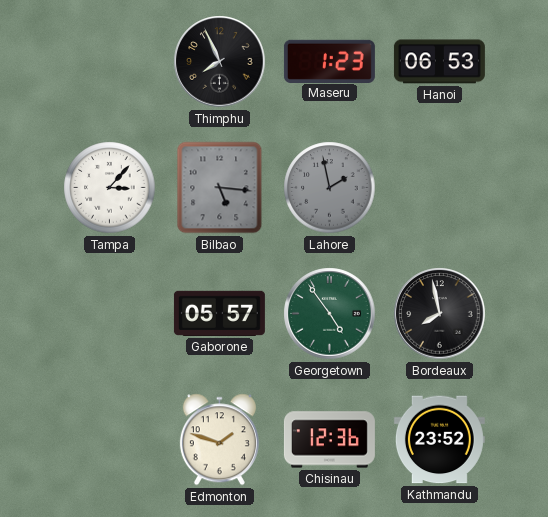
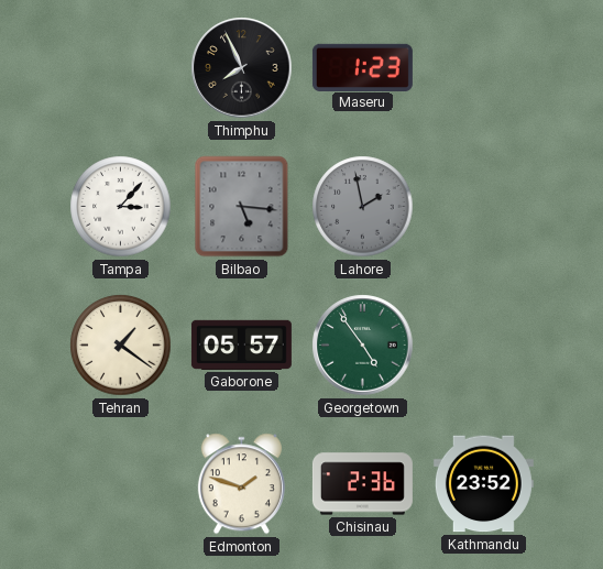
Hanoi: 06:53 -> none
Tehran: none -> 1:21
Bordeaux: 7:58 -> none
Chisinau: 12:36 -> 2:36
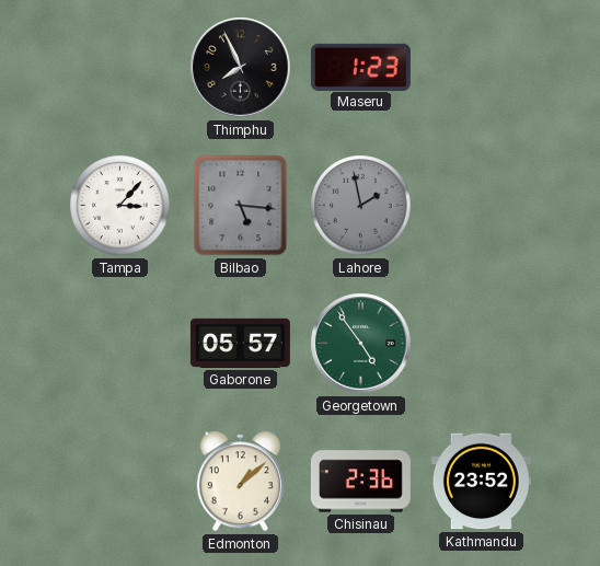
Tehran: 1:21 -> none
Edmonton: 1:48 -> 1:08
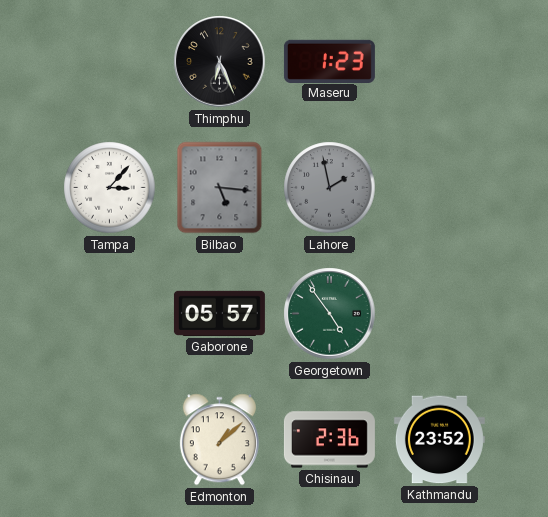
Thimphu: 7:56 -> 6:26
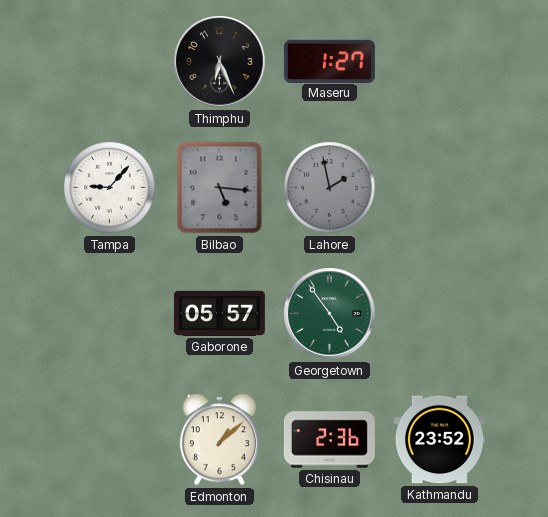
Maseru: 1:23 -> 1:27
Tampa: 3:07 -> 9:07
